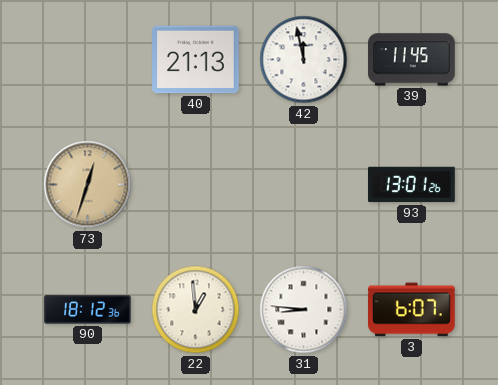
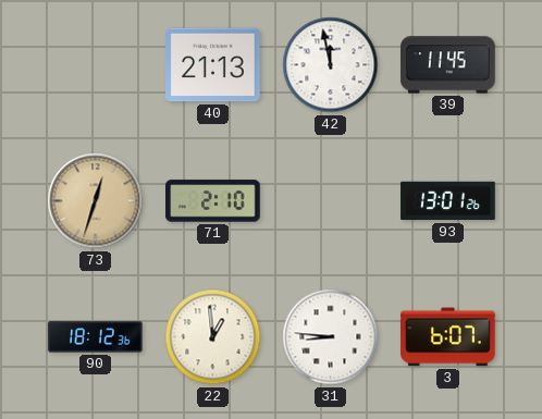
71: none -> 2:10
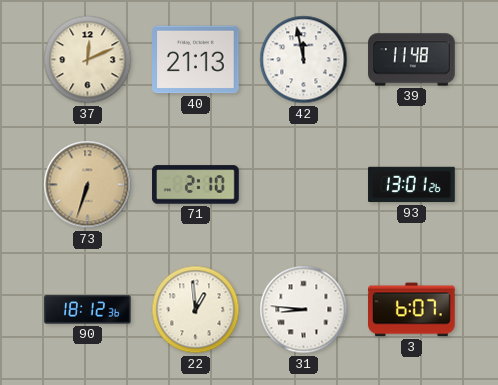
37: none -> 12:11
39: 11:45 -> 11:48
73: 12:33 -> 6:33
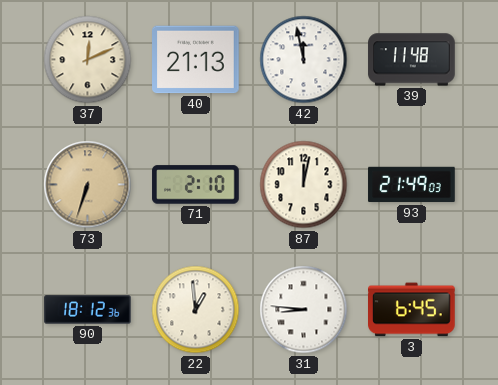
87: none -> 12:02
93: 13:01 -> 21:49
3: 6:07 -> 6:45
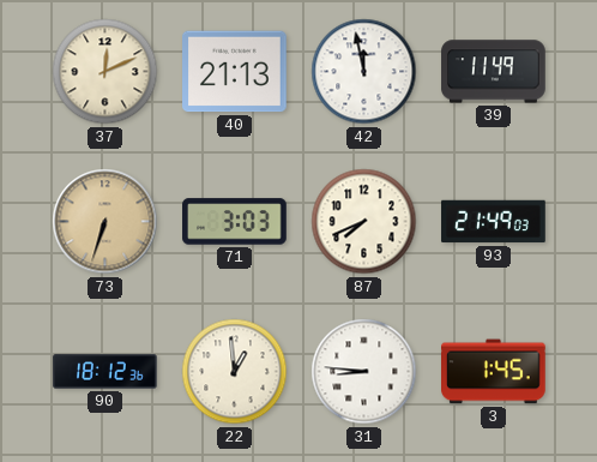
39: 11:48 -> 11:49
71: 2:10 -> 3:03
87: 12:02 -> 7:41
3: 6:45 -> 1:45
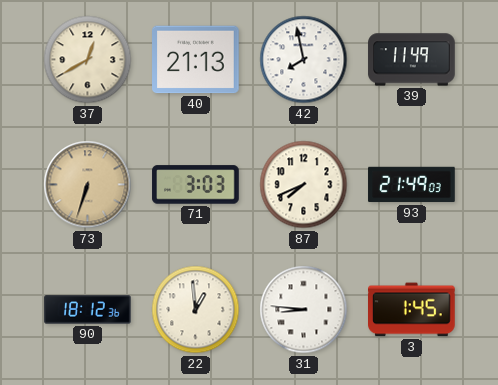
37: 12:11 -> 12:40
42: 11:58 -> 7:58
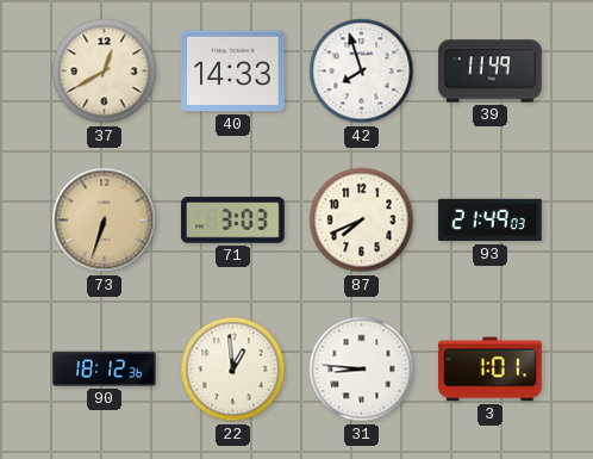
40: 21:13 -> 14:33
42: 7:58 -> 7:57
3: 1:45 -> 1:01
